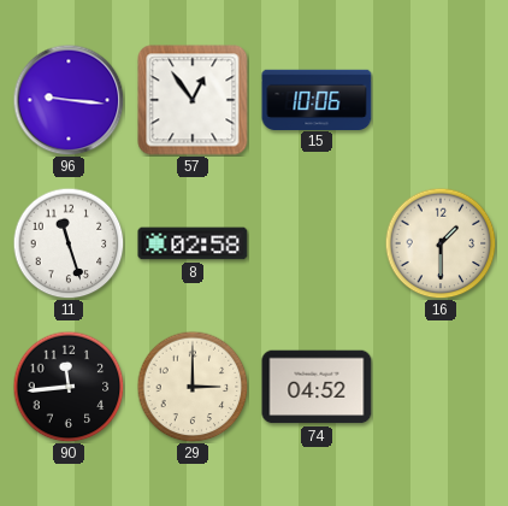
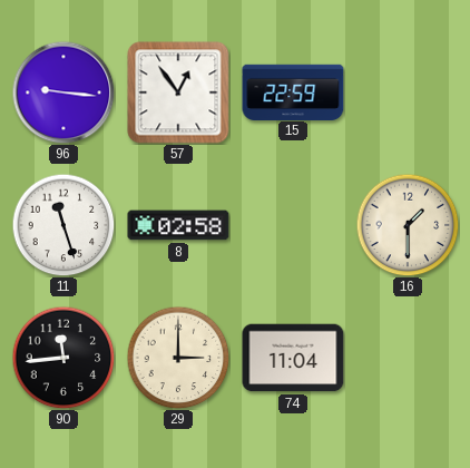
15: 10:06 -> 22:59
74: 04:52 -> 11:04
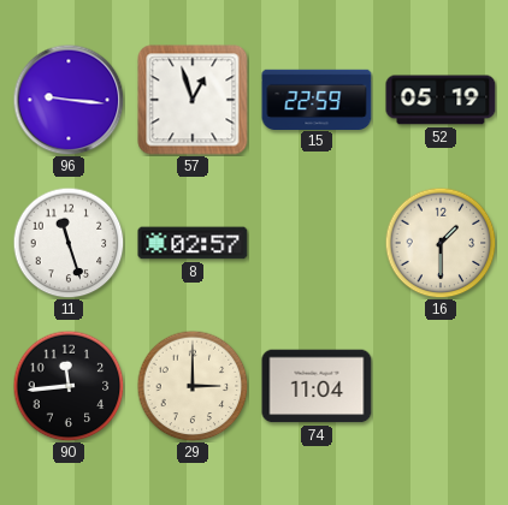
57: 12:54 -> 12:57
52: none -> 05:19
8: 02:58 -> 02:57
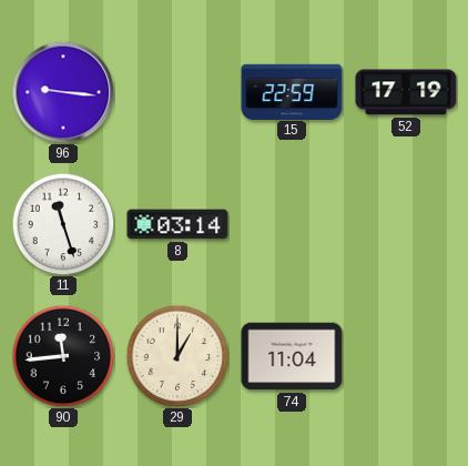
57: 12:57 -> none
52: 05:19 -> 17:19
8: 02:57 -> 03:14
16: 1:30 -> none
29: 3:00 -> 1:00
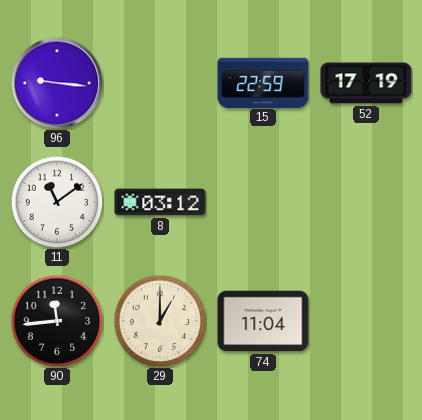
11: 11:27 -> 11:09
8: 03:14 -> 03:12
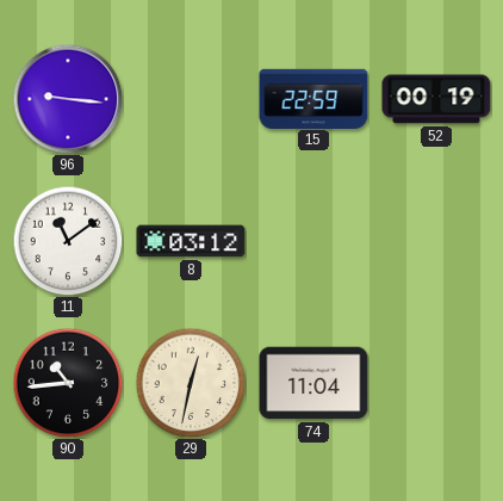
52: 17:19 -> 00:19
90: 11:44 -> 10:44
29: 1:00 -> 12:32
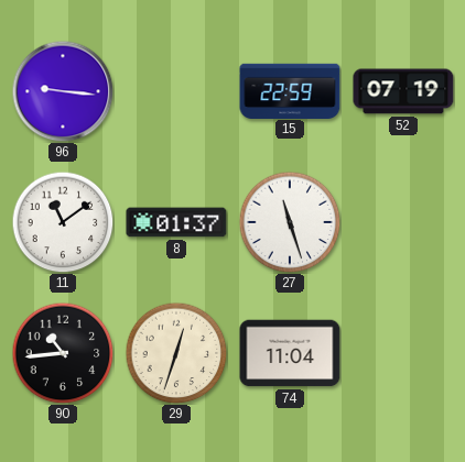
52: 00:19 -> 07:19
8: 03:12 -> 01:37
27: none -> 11:27
29: 12:32 -> 12:33
